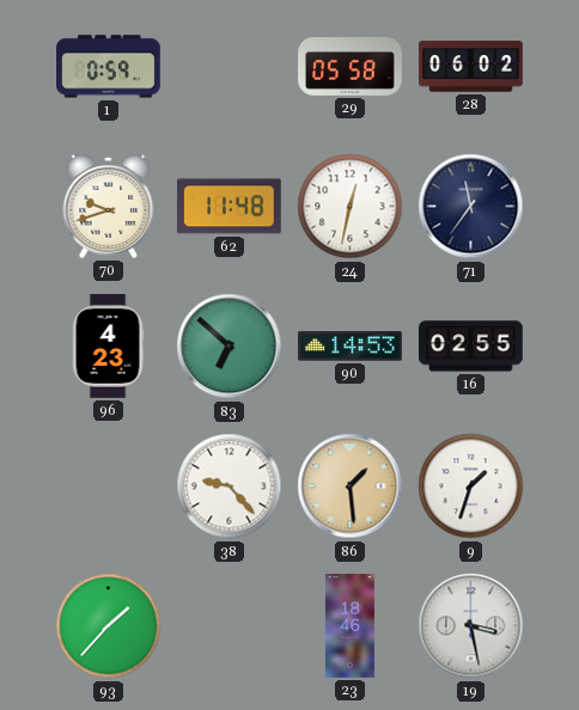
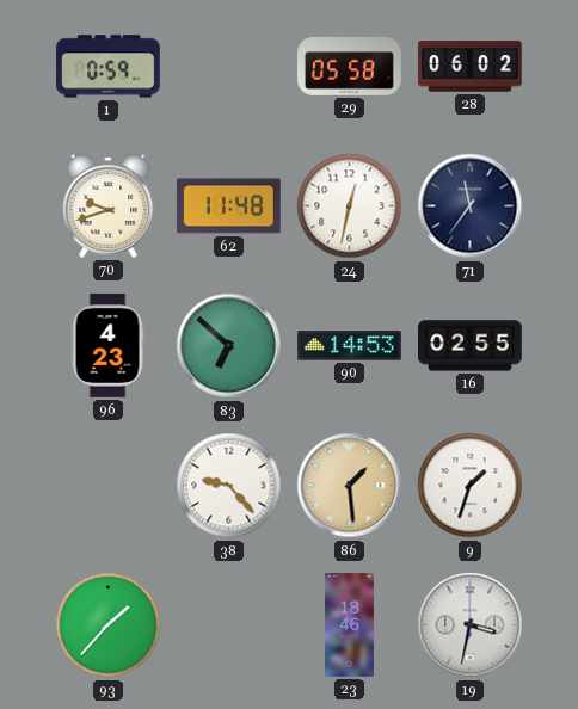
19: 3:28 -> 3:32
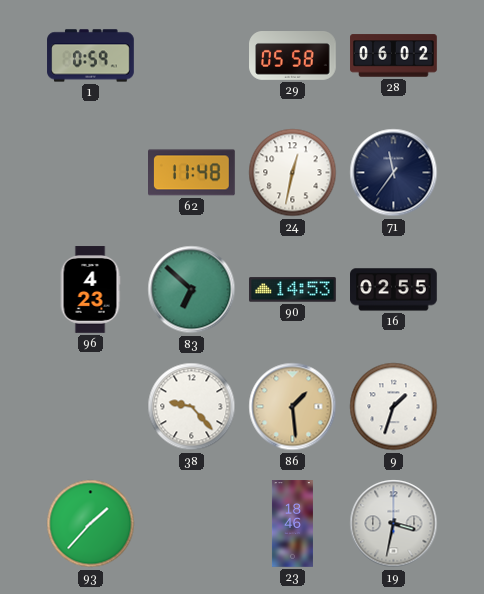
70: 9:42 -> none
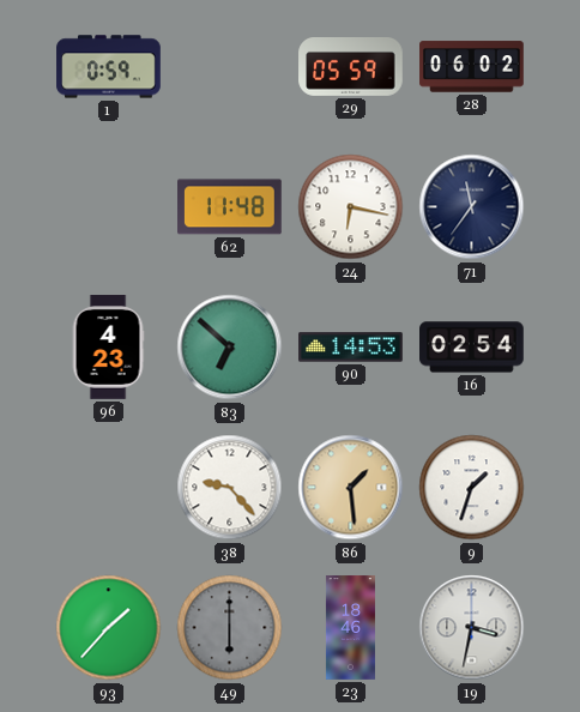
29: 05:58 -> 05:59
24: 12:32 -> 6:17
16: 02:55 -> 02:54
49: none -> 6:00
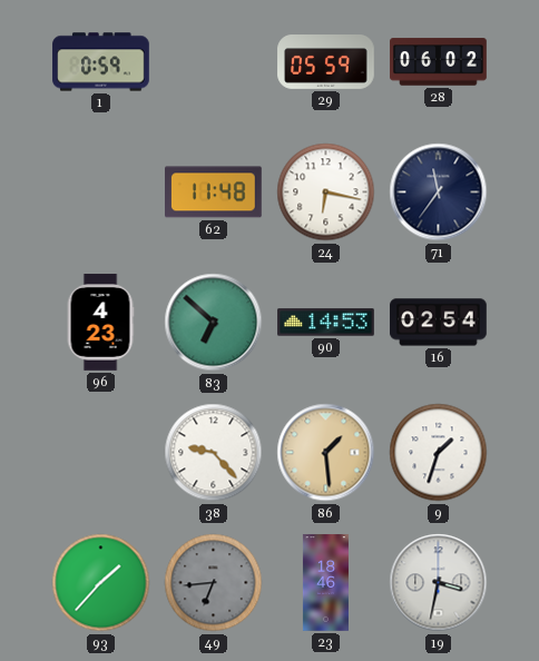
49: 6:00 -> 6:44
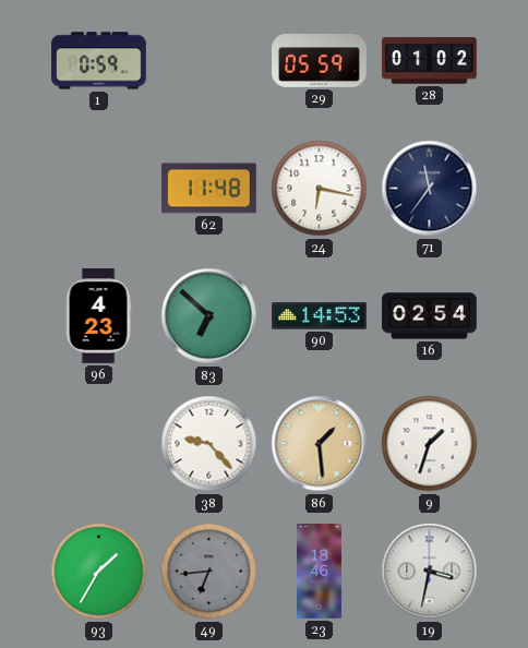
28: 06:02 -> 01:02
93: 1:37 -> 1:35
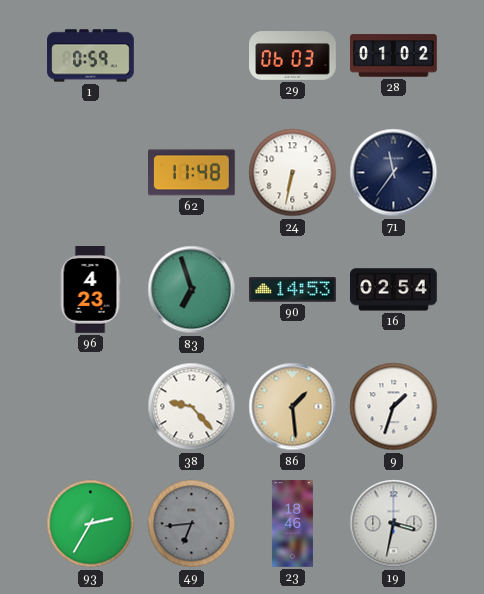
29: 05:59 -> 06:03
24: 6:17 -> 6:32
83: 6:52 -> 6:57
93: 1:35 -> 2:35
